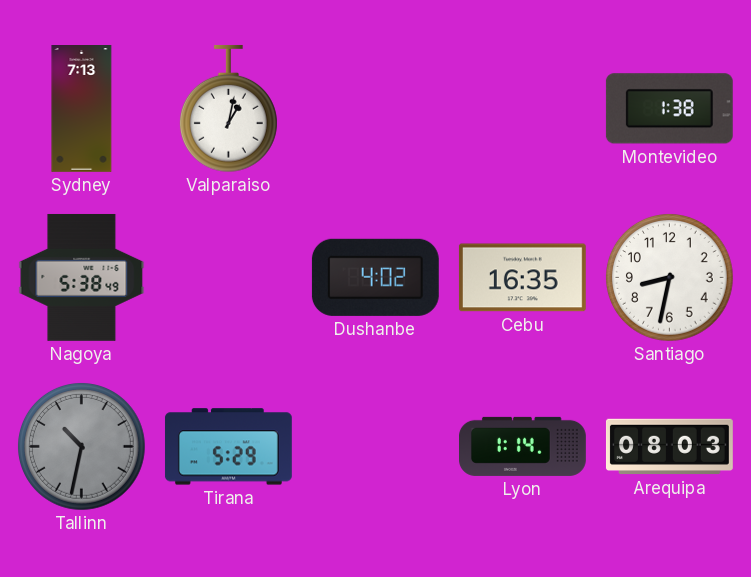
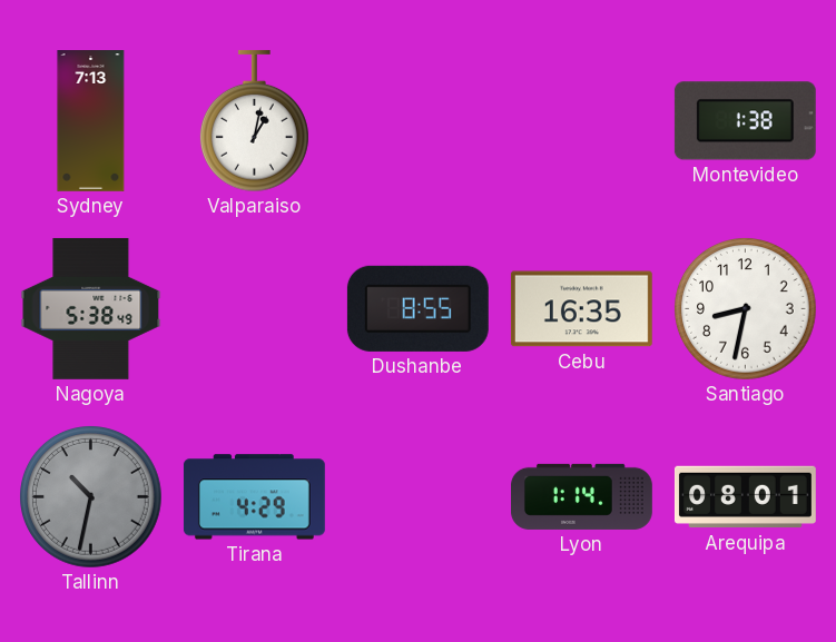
Dushanbe: 4:02 -> 8:55
Tirana: 5:29 -> 4:29
Arequipa: 08:03 -> 08:01
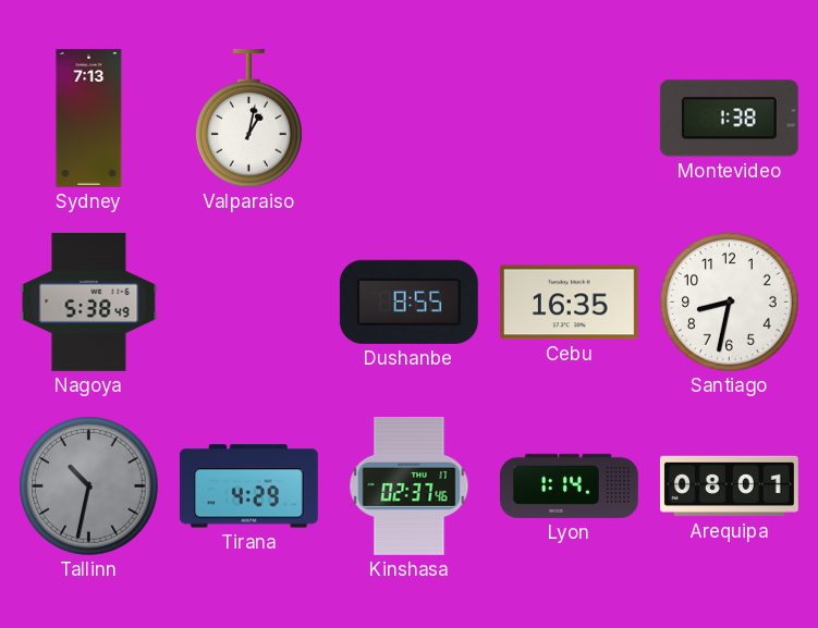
Kinshasa: none -> 02:37
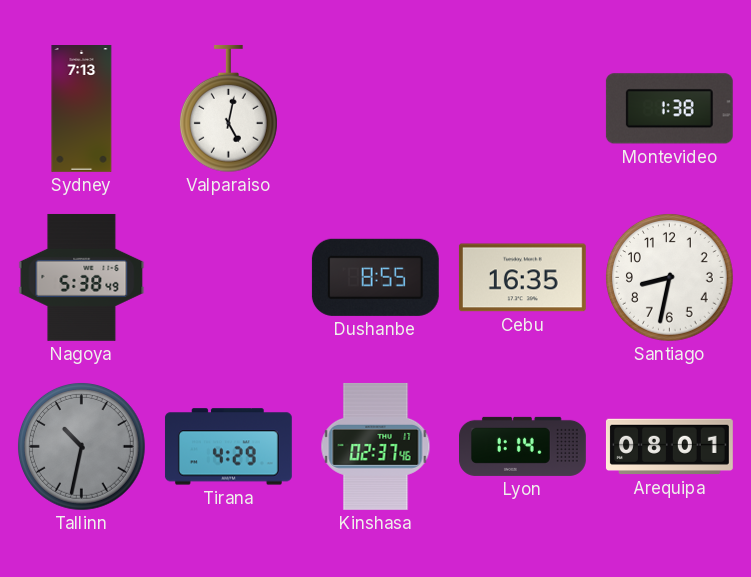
Valparaiso: 1:02 -> 5:02
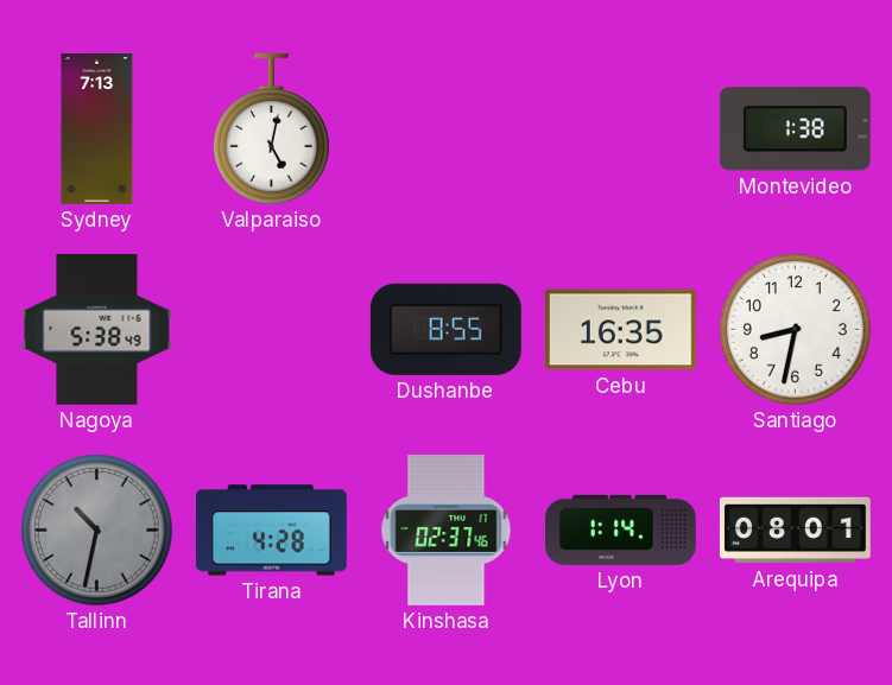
Tirana: 4:29 -> 4:28
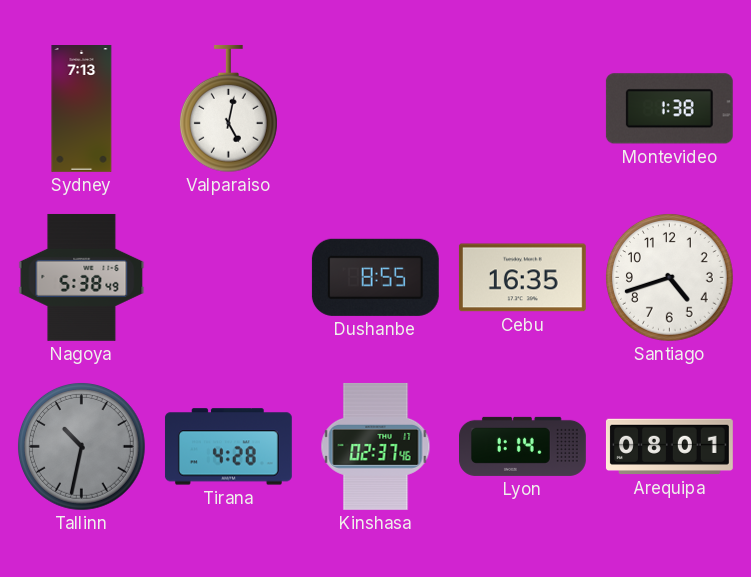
Santiago: 8:32 -> 4:42
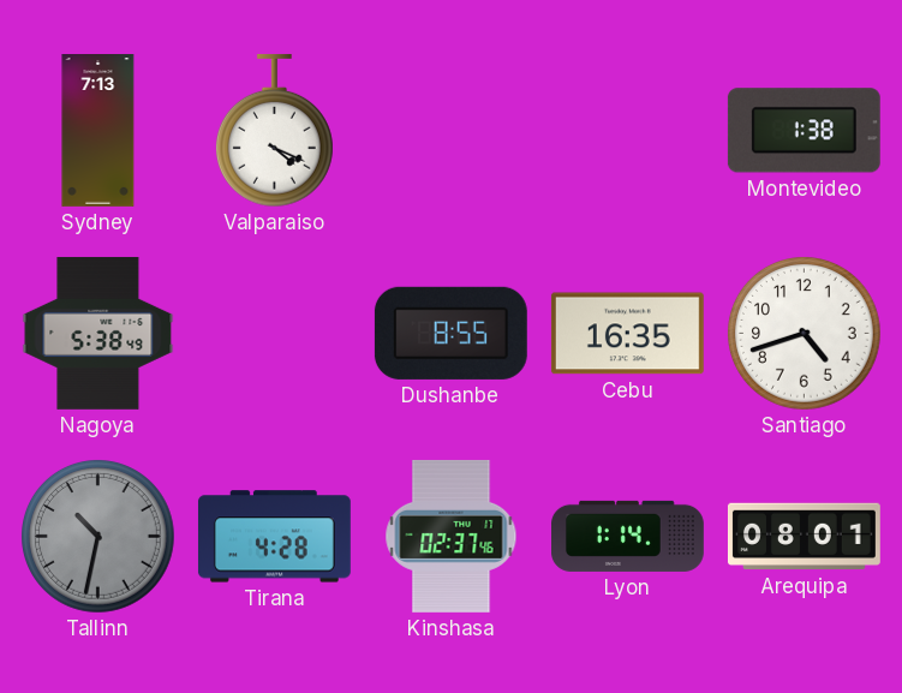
Valparaiso: 5:02 -> 4:19
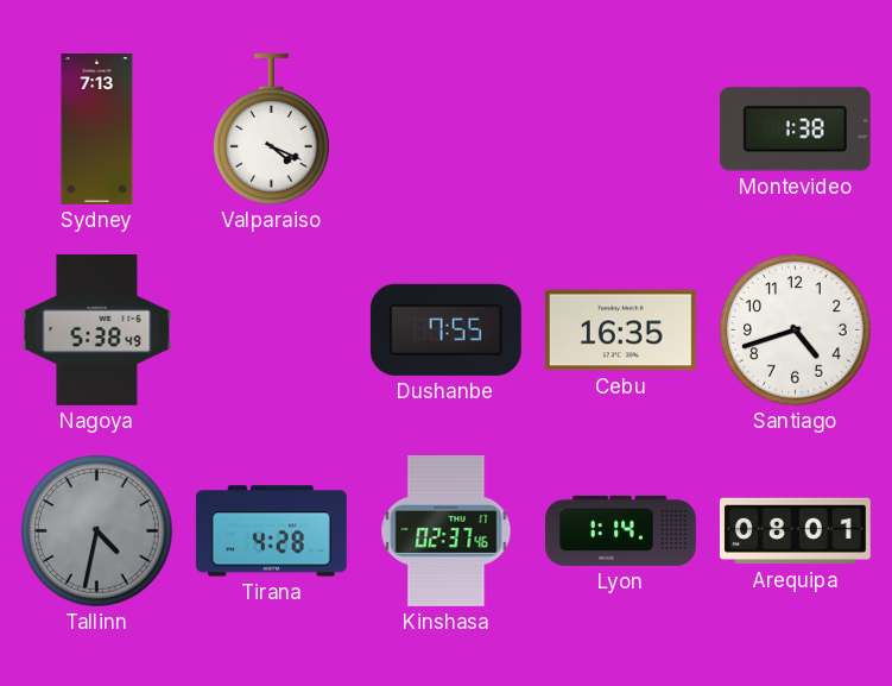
Dushanbe: 8:55 -> 7:55
Tallinn: 10:32 -> 4:32
